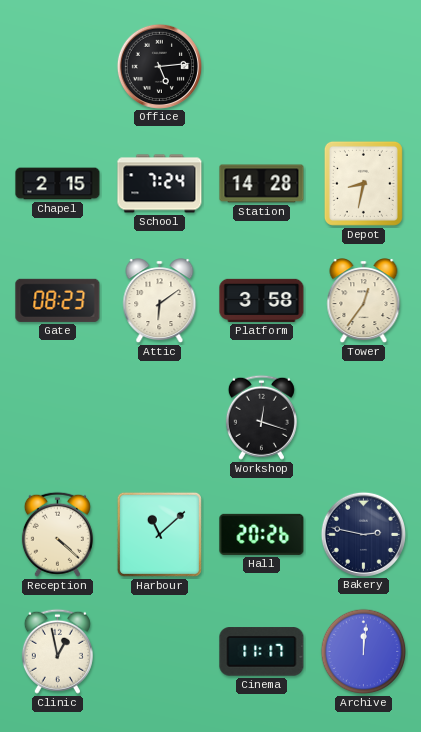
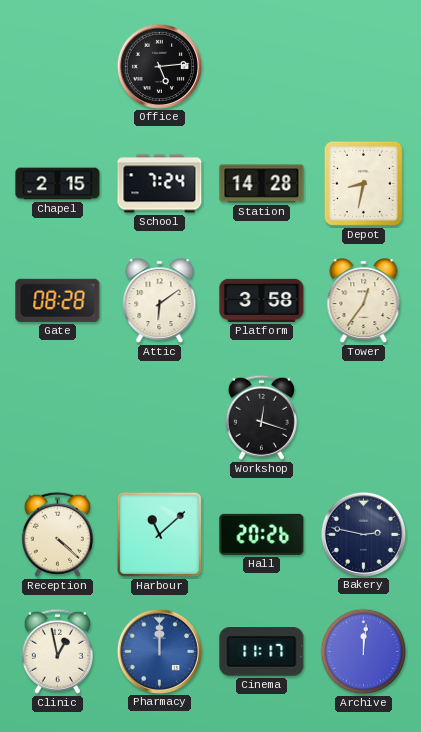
Gate: 08:23 -> 08:28
Pharmacy: none -> 12:00
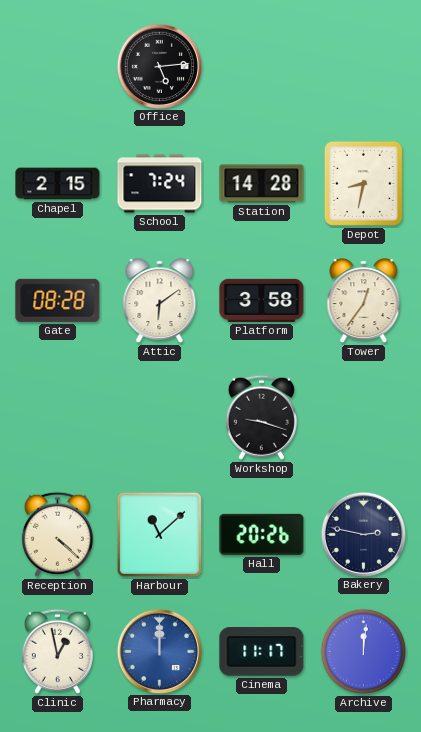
Workshop: 12:18 -> 9:18
